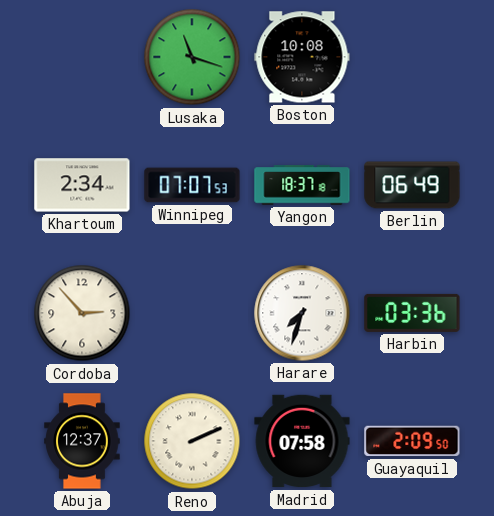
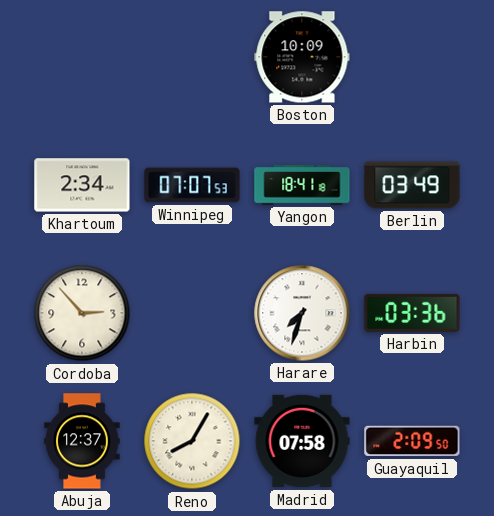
Lusaka: 11:18 -> none
Boston: 10:08 -> 10:09
Yangon: 18:37 -> 18:41
Berlin: 06:49 -> 03:49
Reno: 2:11 -> 8:05
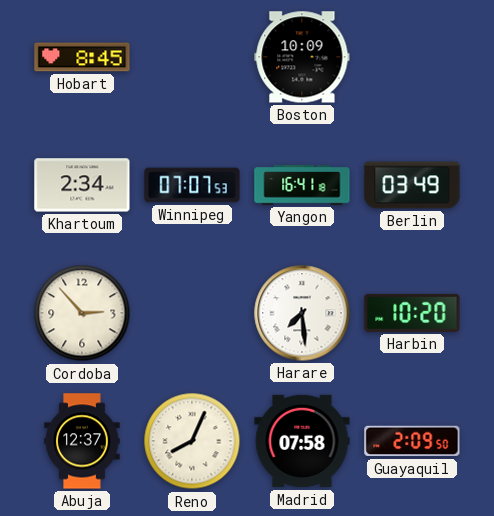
Hobart: none -> 8:45
Yangon: 18:41 -> 16:41
Harare: 7:33 -> 7:29
Harbin: 03:36 -> 10:20
Reno: 8:05 -> 8:04
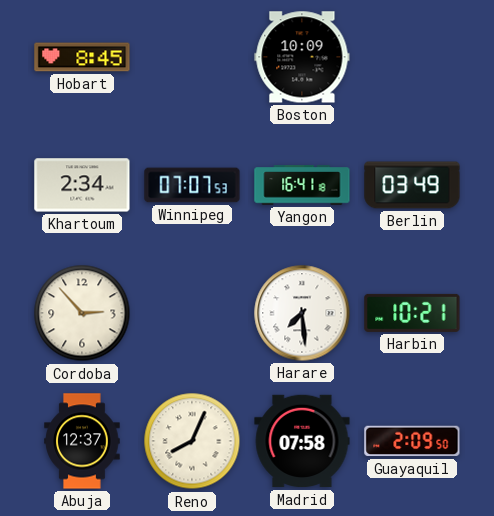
Harbin: 10:20 -> 10:21
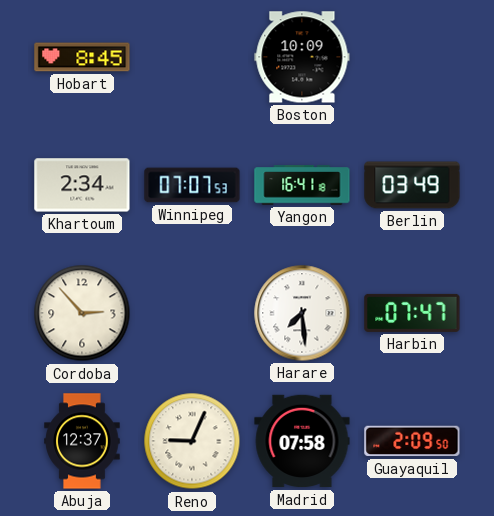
Harbin: 10:21 -> 07:47
Reno: 8:04 -> 9:04
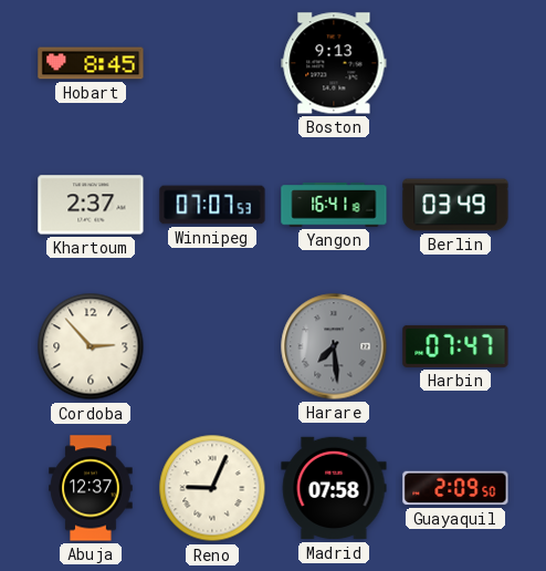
Boston: 10:09 -> 9:13
Khartoum: 2:34 -> 2:37
Harare dial: white -> grey
